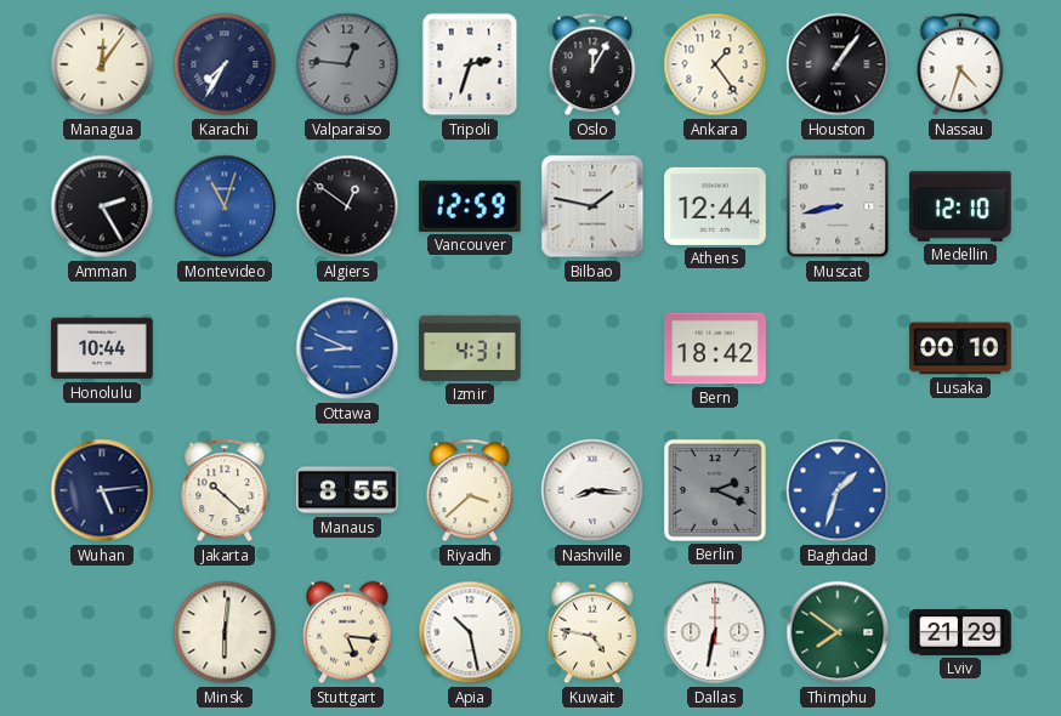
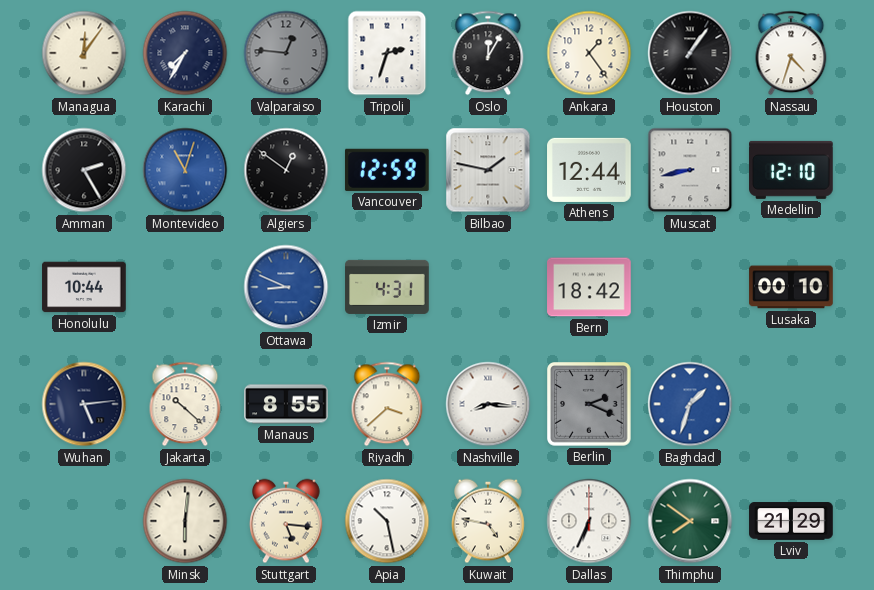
Dallas: 6:32 -> 6:34
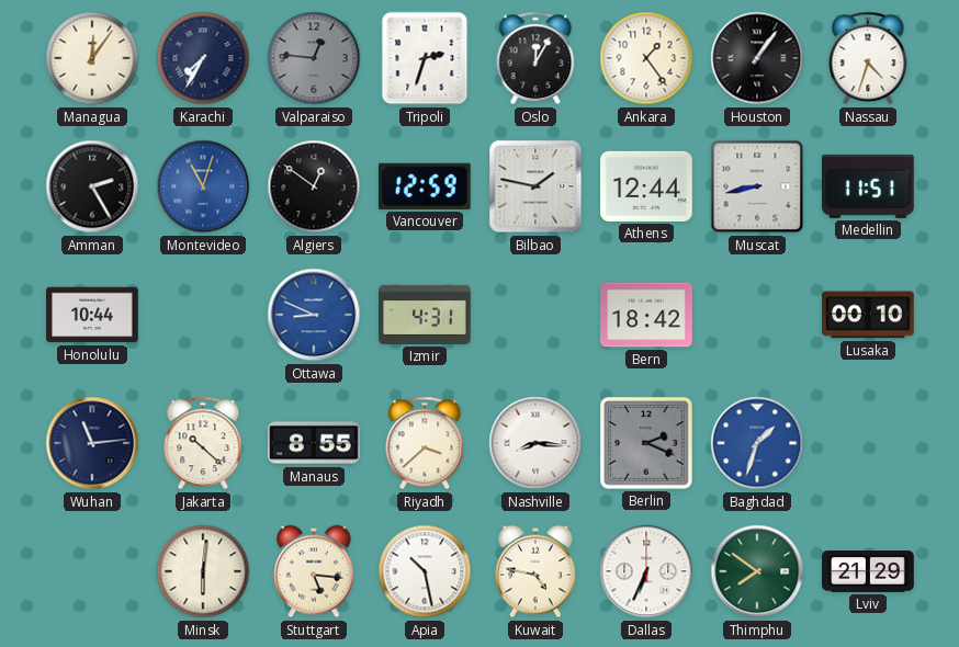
Medellin: 12:10 -> 11:51
Wuhan: 5:14 -> 11:14
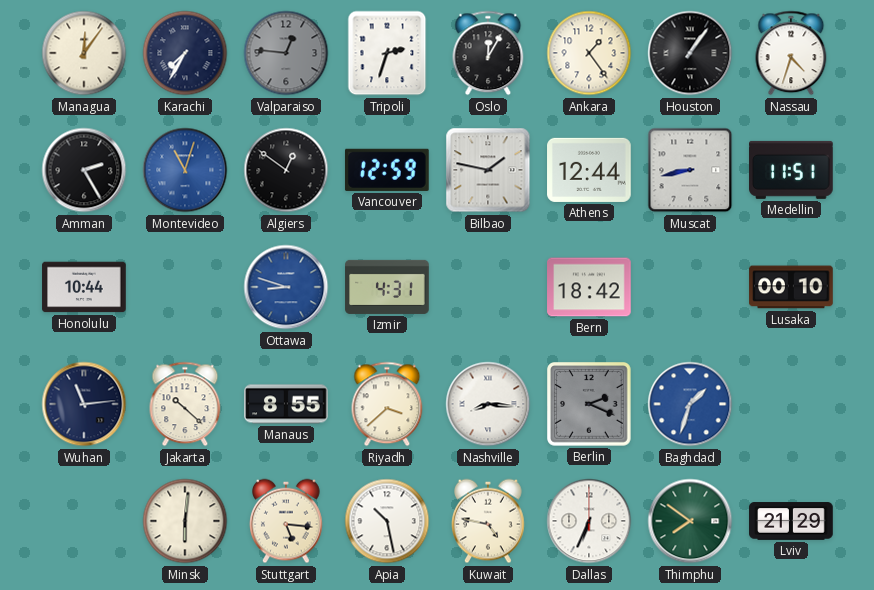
Ottawa: 8:49 -> 8:48
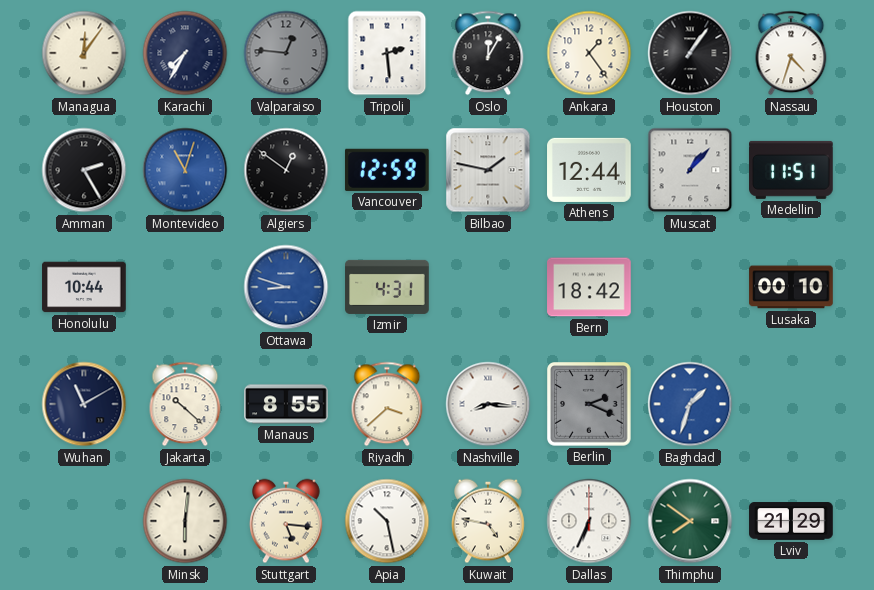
Tripoli: 2:33 -> 2:29
Muscat: 8:43 -> 1:07
Wuhan: 11:14 -> 11:10
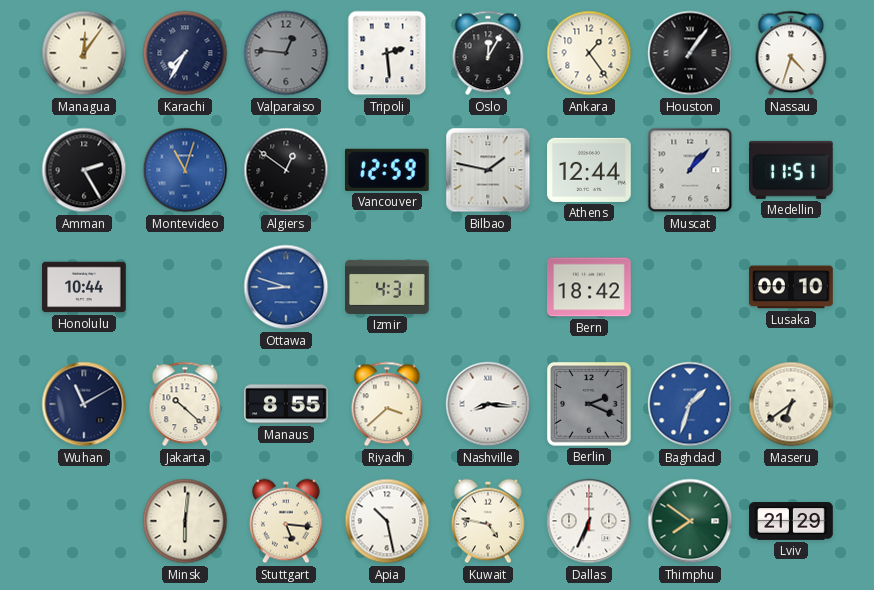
Maseru: none -> 6:39
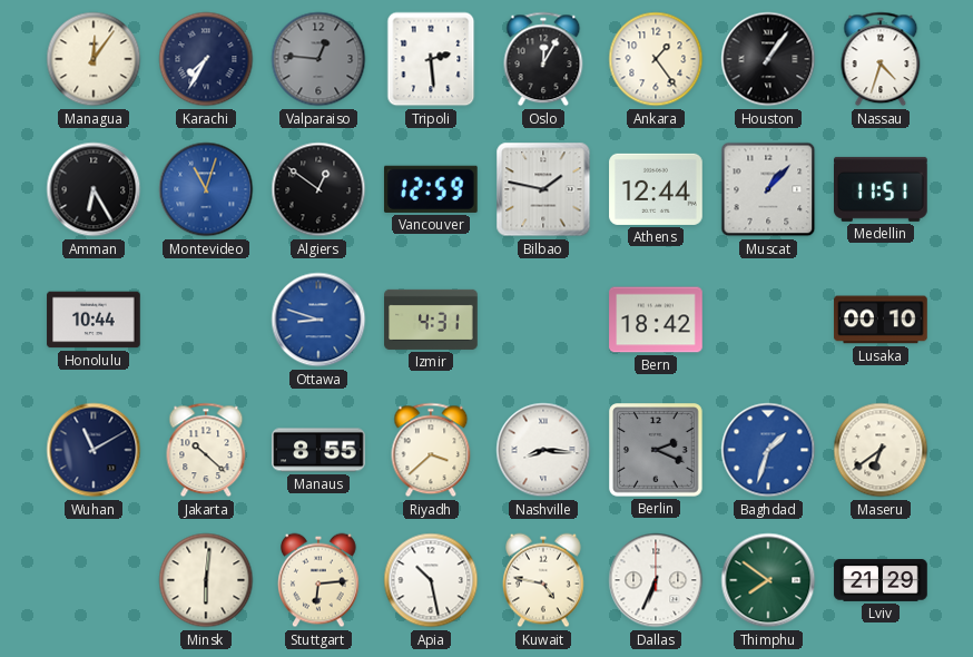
Amman: 2:25 -> 6:25
Stuttgart: 5:16 -> 6:14
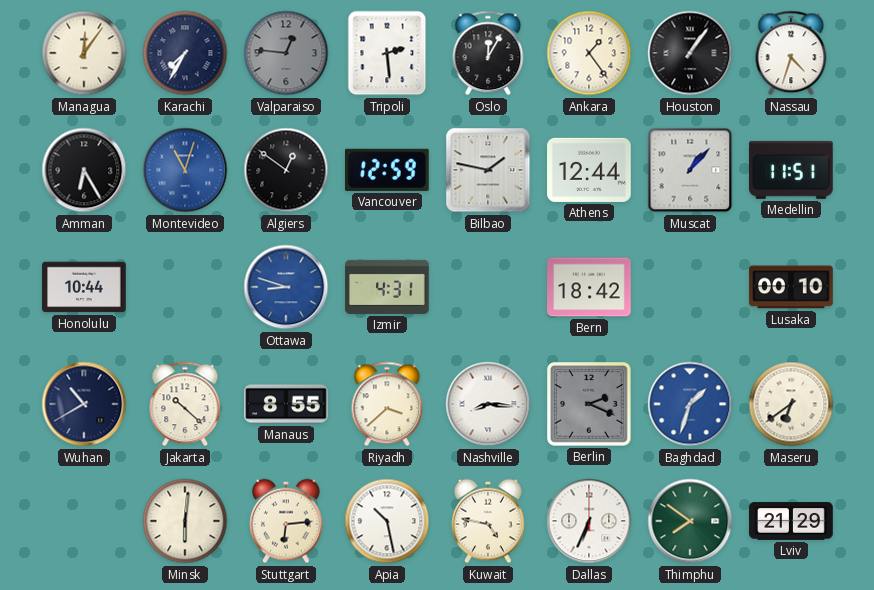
Wuhan: 11:10 -> 10:40
